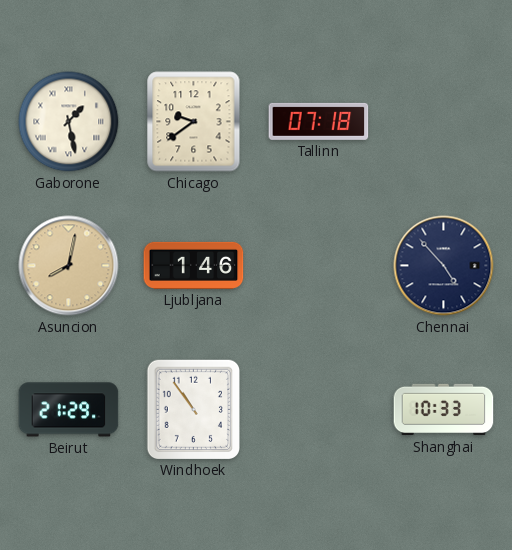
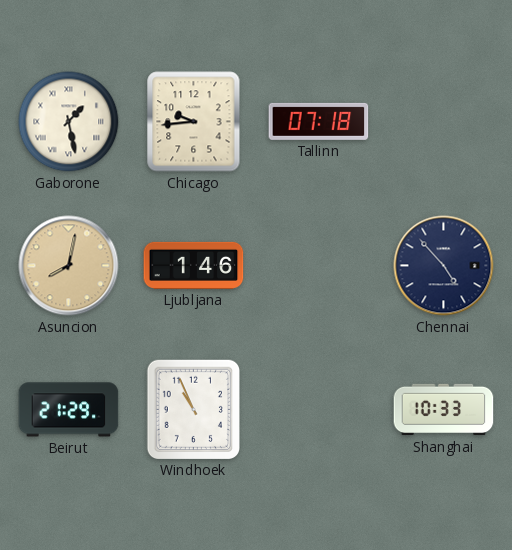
Chicago: 9:39 -> 9:44
Windhoek: 10:54 -> 10:56
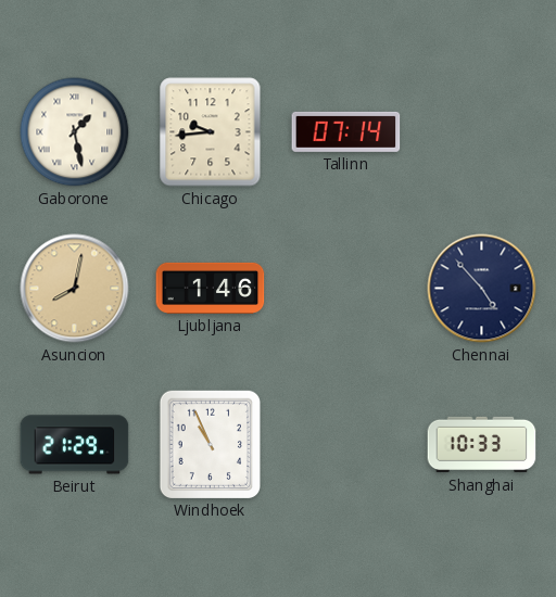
Tallinn: 07:18 -> 07:14
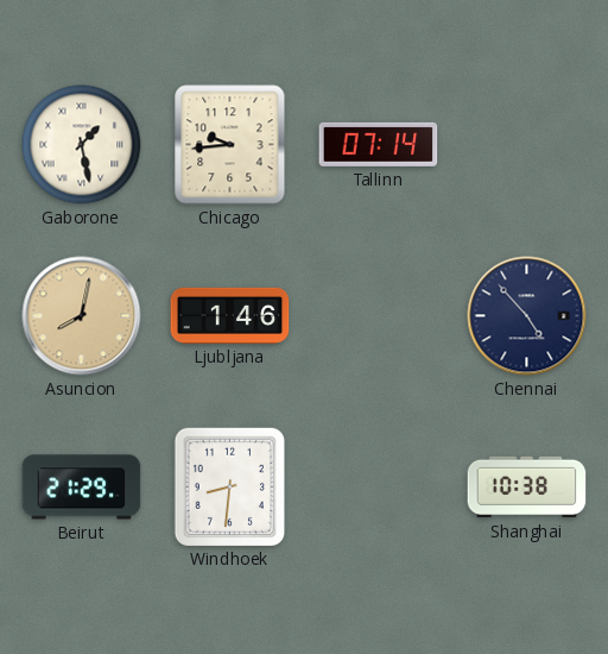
Windhoek: 10:56 -> 8:31
Shanghai: 10:33 -> 10:38
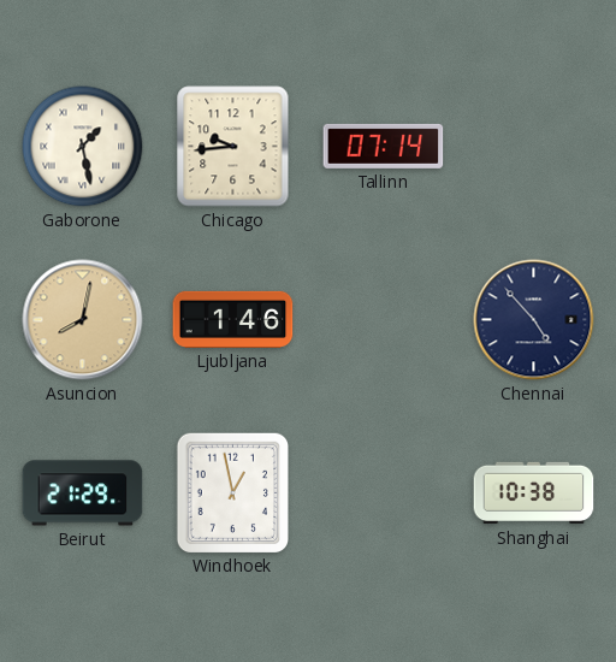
Windhoek: 8:31 -> 12:58
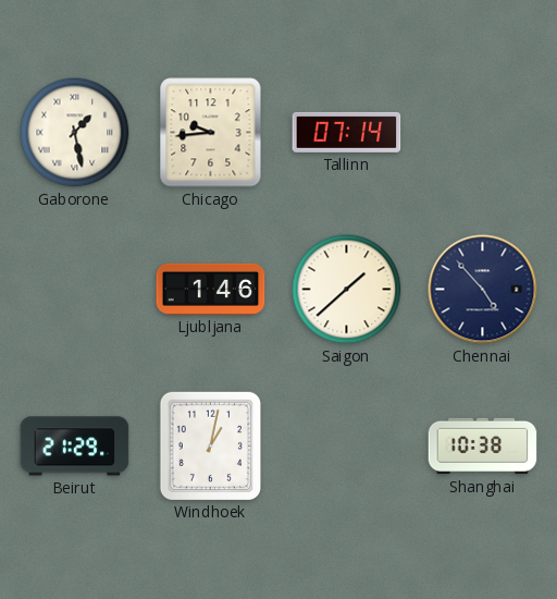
Asuncion: 8:02 -> none
Saigon: none -> 1:38
Windhoek: 12:58 -> 1:02
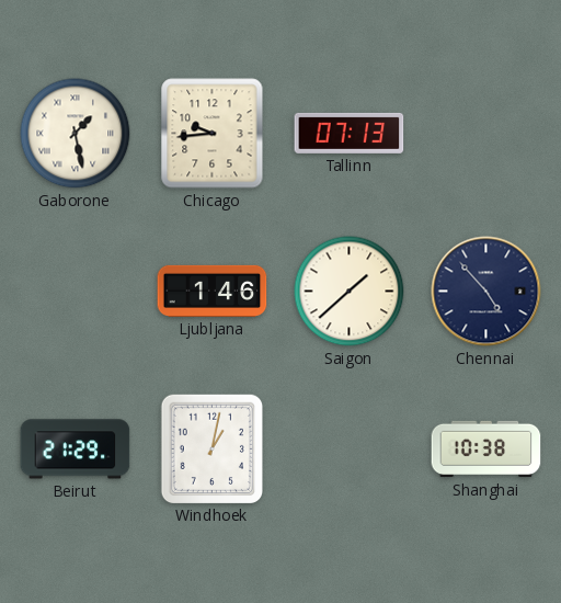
Tallinn: 07:14 -> 07:13
